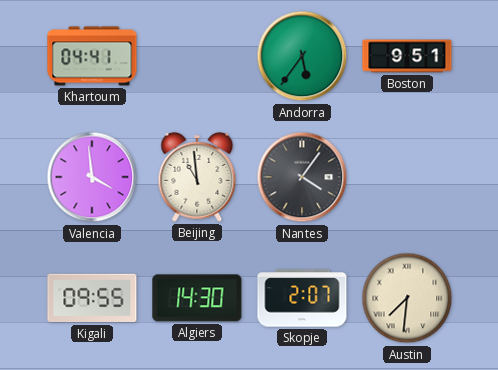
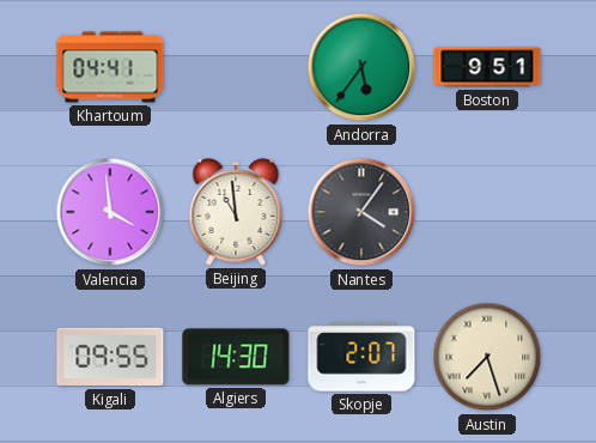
Austin: 7:31 -> 7:27
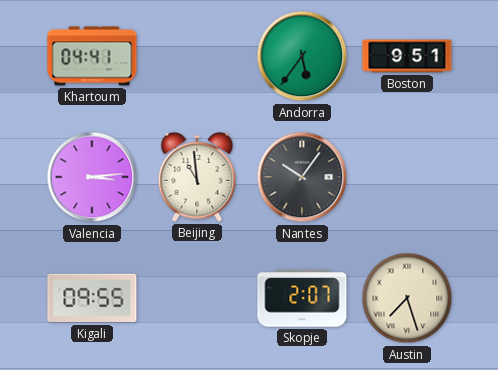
Valencia: 3:59 -> 3:14
Nantes: 4:06 -> 10:06
Algiers: 14:30 -> none
